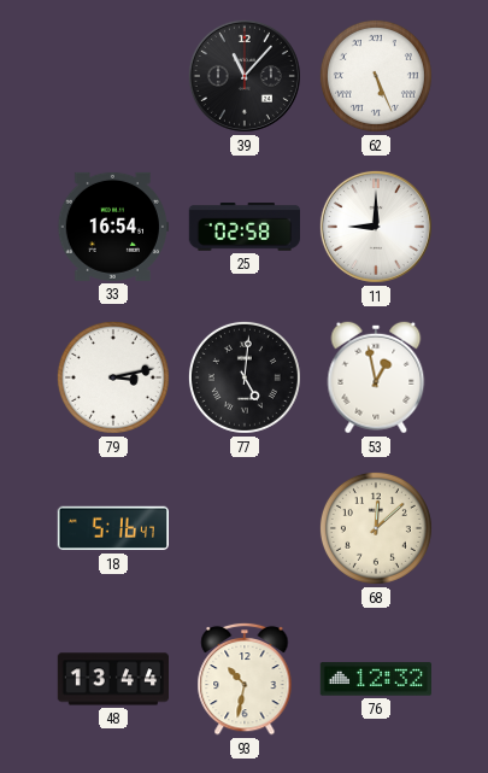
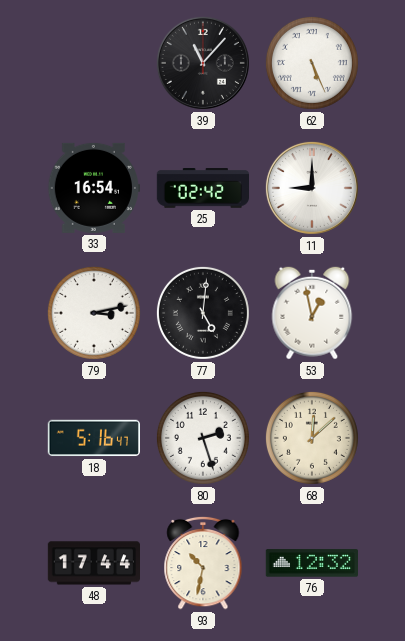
25: 02:58 -> 02:42
80: none -> 2:27
48: 13:44 -> 17:44
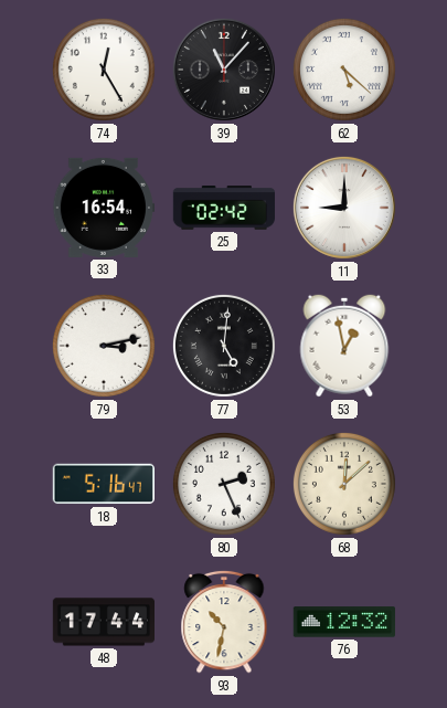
74: none -> 12:25
62: 5:26 -> 5:22
80: 2:27 -> 2:26
